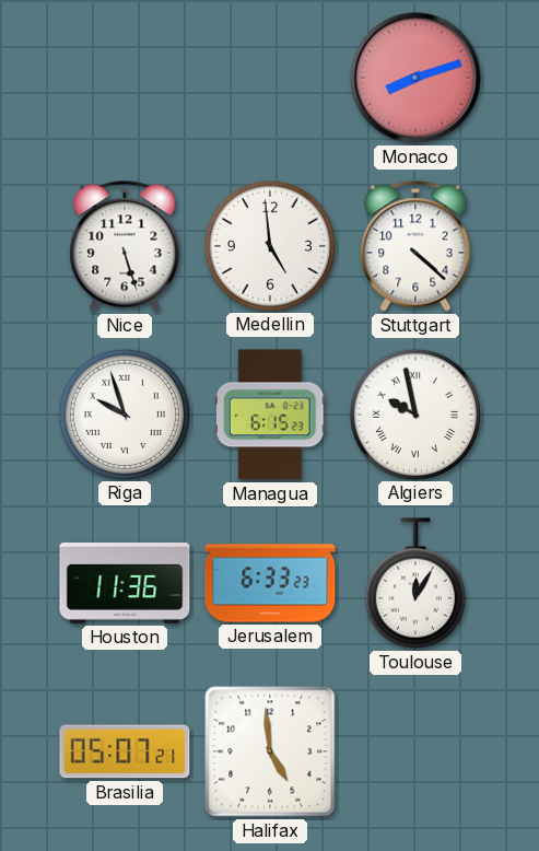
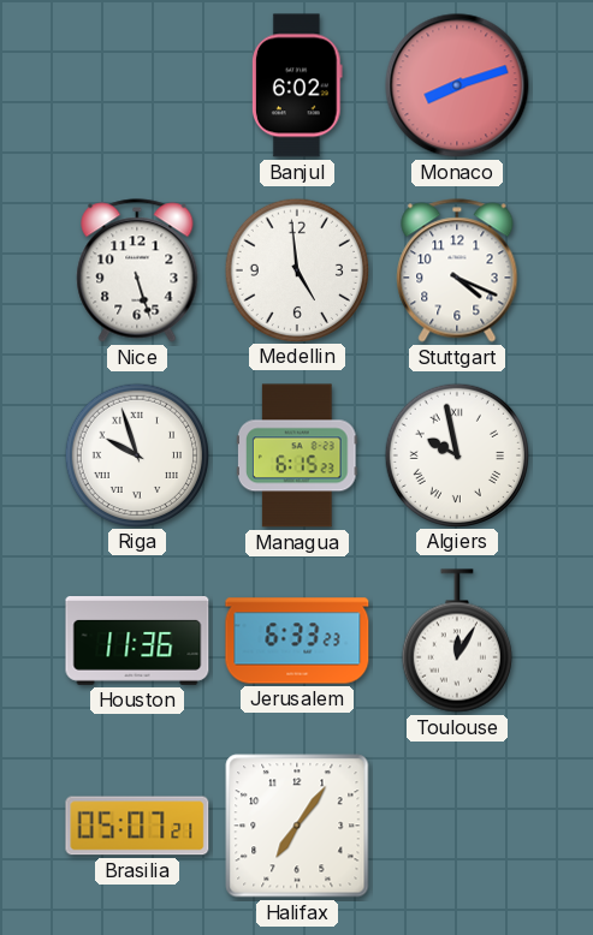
Banjul: none -> 6:02
Stuttgart: 4:22 -> 4:19
Halifax: 4:59 -> 7:06
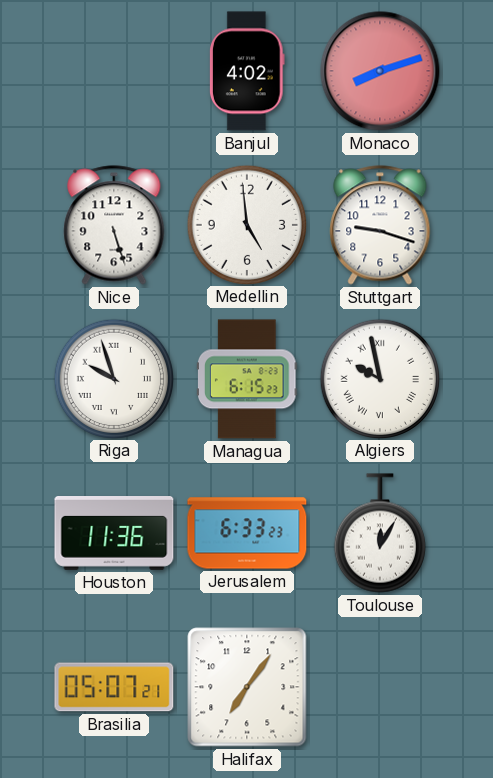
Banjul: 6:02 -> 4:02
Stuttgart: 4:19 -> 9:18
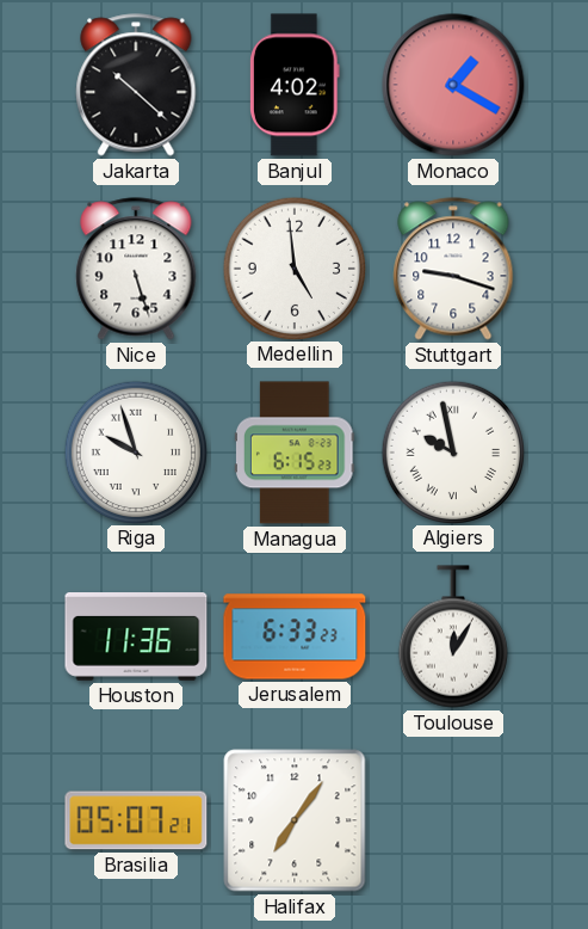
Jakarta: none -> 10:22
Monaco: 8:12 -> 1:20
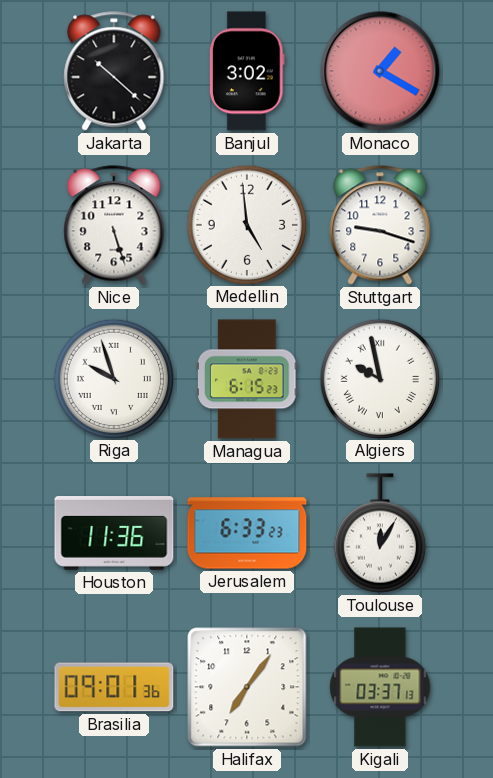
Banjul: 4:02 -> 3:02
Brasilia: 05:07 -> 09:01
Kigali: none -> 03:37
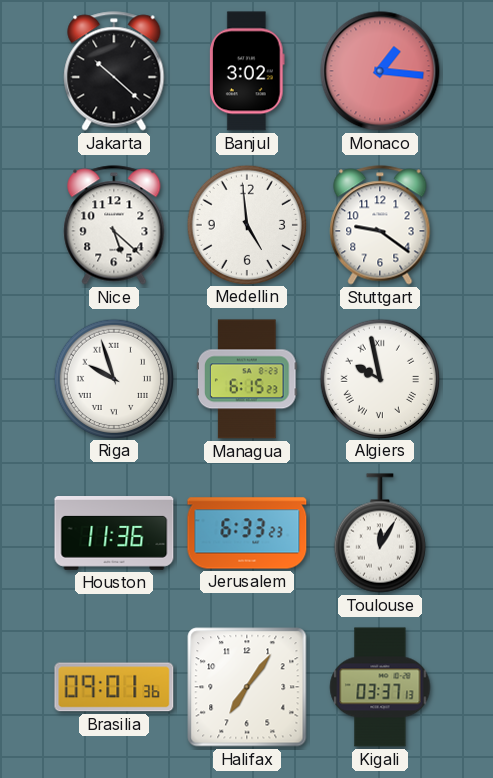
Monaco: 1:20 -> 1:16
Nice: 5:27 -> 5:22
Stuttgart: 9:18 -> 9:21
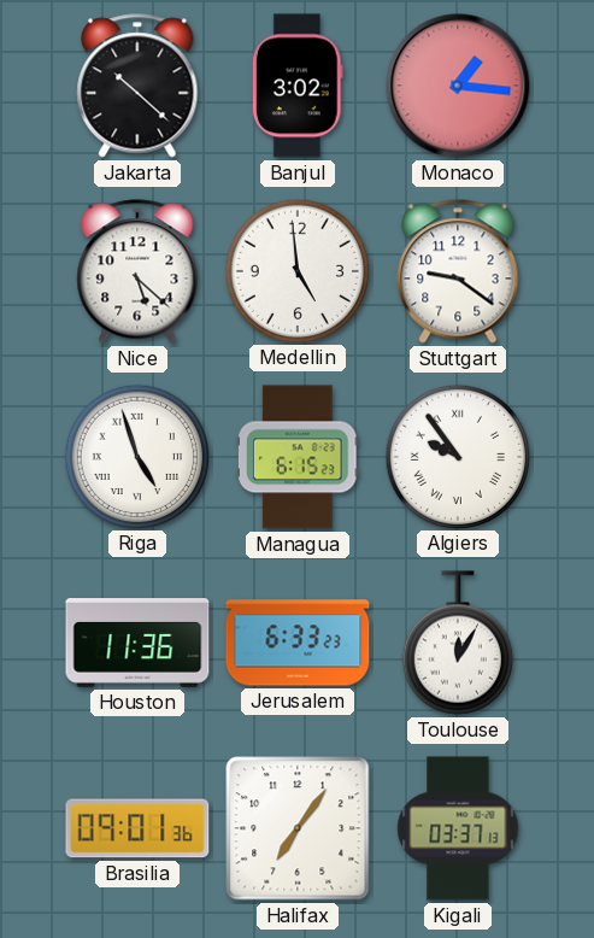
Riga: 9:57 -> 4:57
Algiers: 9:58 -> 9:54
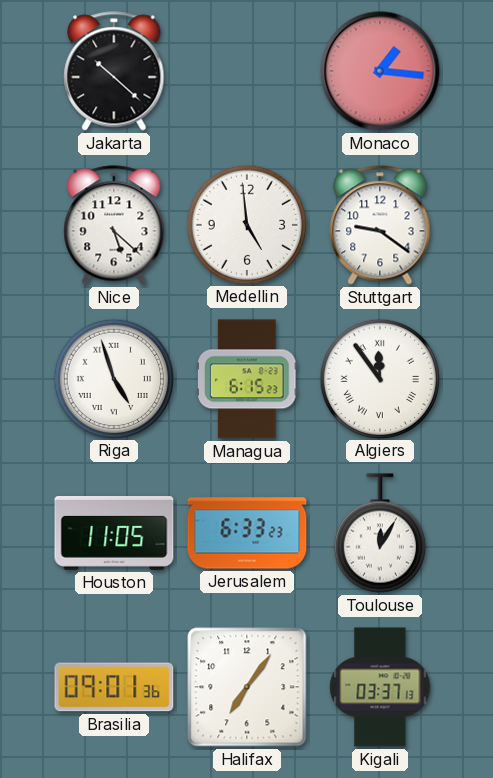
Banjul: 3:02 -> none
Algiers: 9:54 -> 11:54
Houston: 11:36 -> 11:05
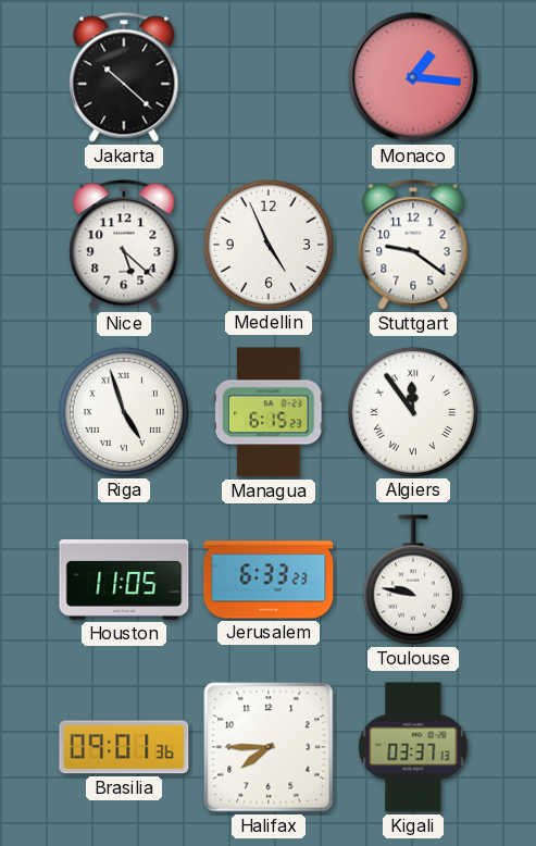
Medellin: 4:59 -> 4:56
Toulouse: 12:05 -> 9:47
Halifax: 7:06 -> 7:45
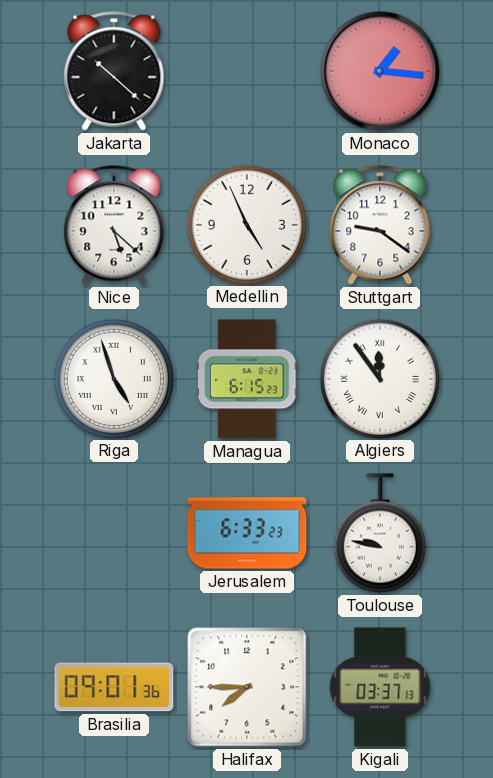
Houston: 11:05 -> none
